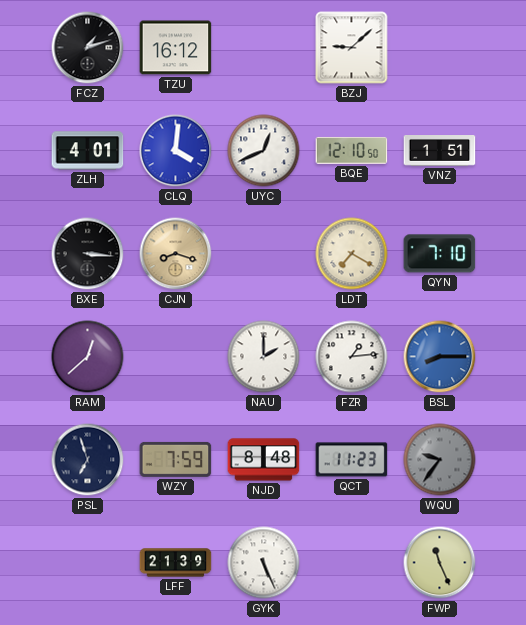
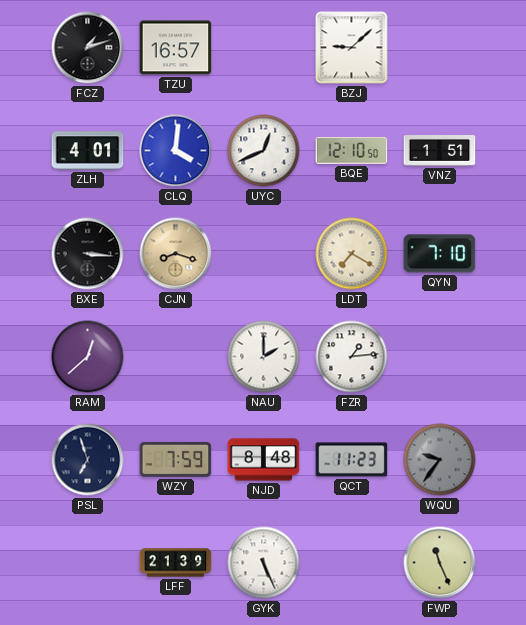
TZU: 16:12 -> 16:57
BSL: 8:15 -> none
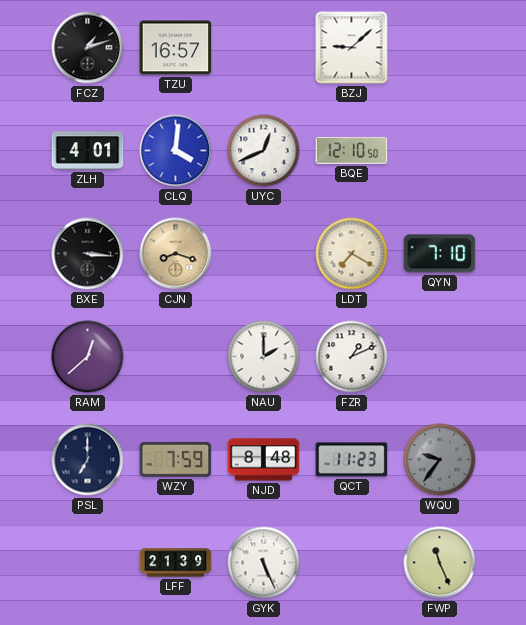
VNZ: 1:51 -> none
FZR: 1:14 -> 1:11
PSL: 6:57 -> 7:00
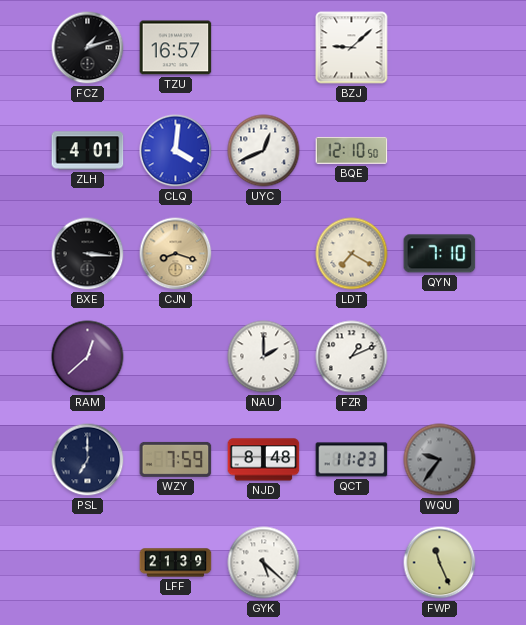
GYK: 5:26 -> 5:22
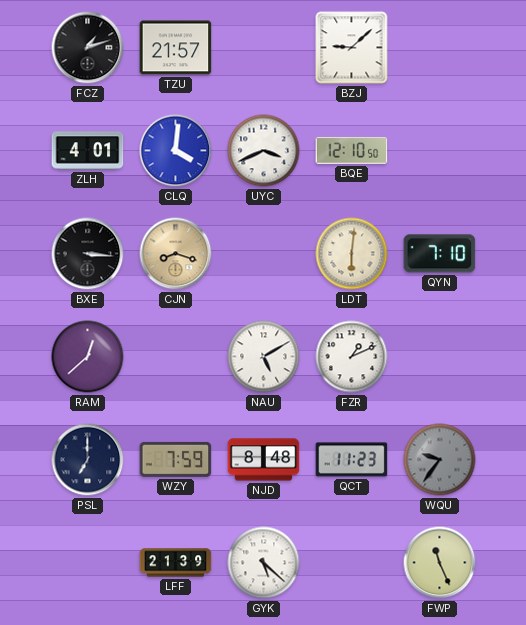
TZU: 16:57 -> 21:57
UYC: 12:41 -> 3:41
LDT: 7:20 -> 6:01
NAU: 2:00 -> 5:10
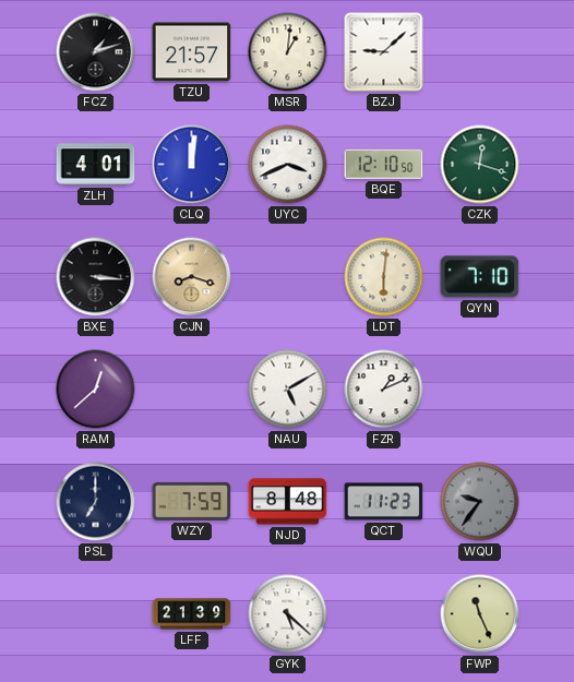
MSR: none -> 1:01
CLQ: 4:01 -> 12:01
CZK: none -> 12:18
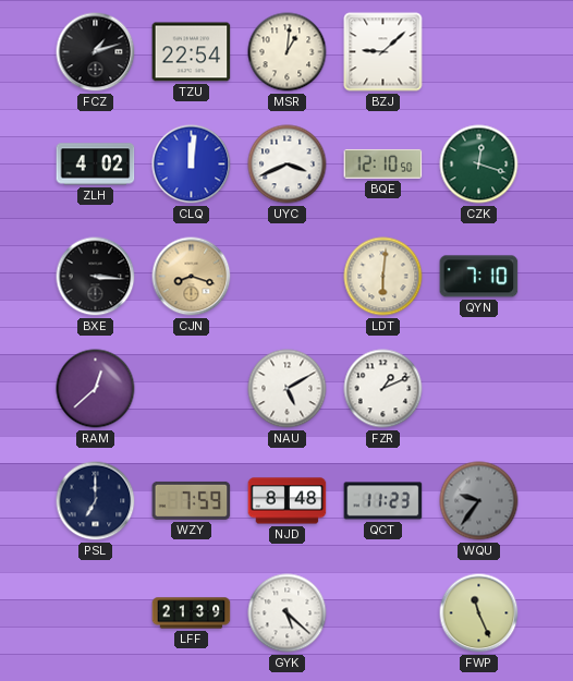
TZU: 21:57 -> 22:54
ZLH: 4:01 -> 4:02
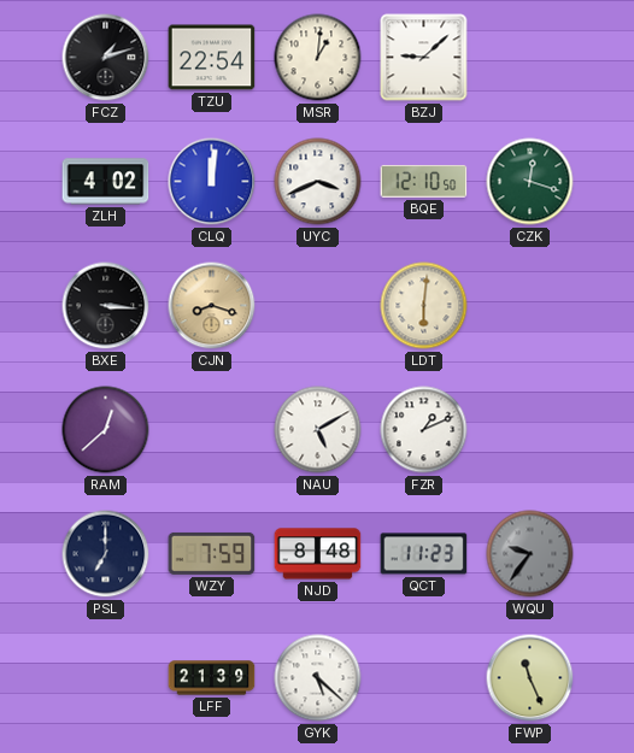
QYN: 7:10 -> none
